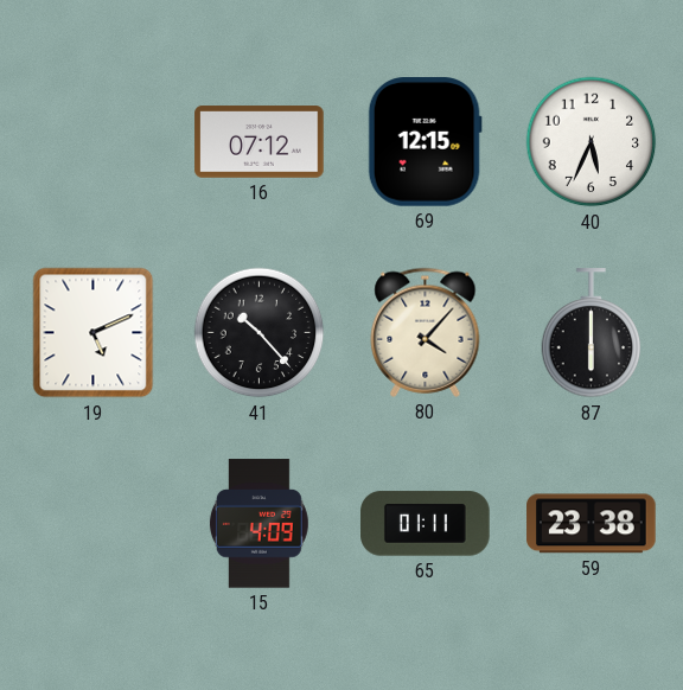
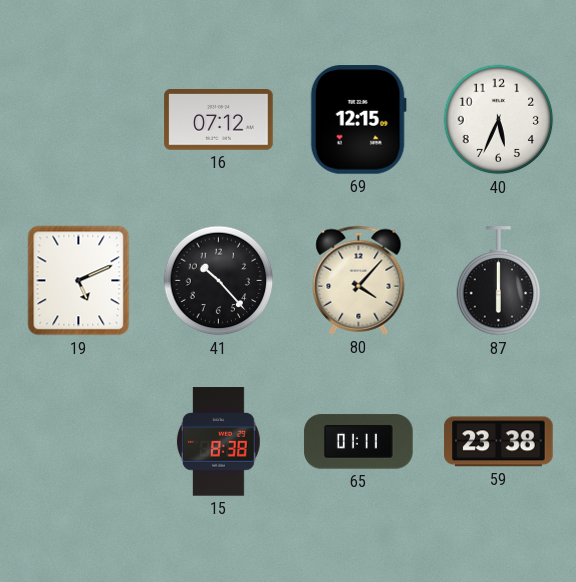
15: 4:09 -> 8:38
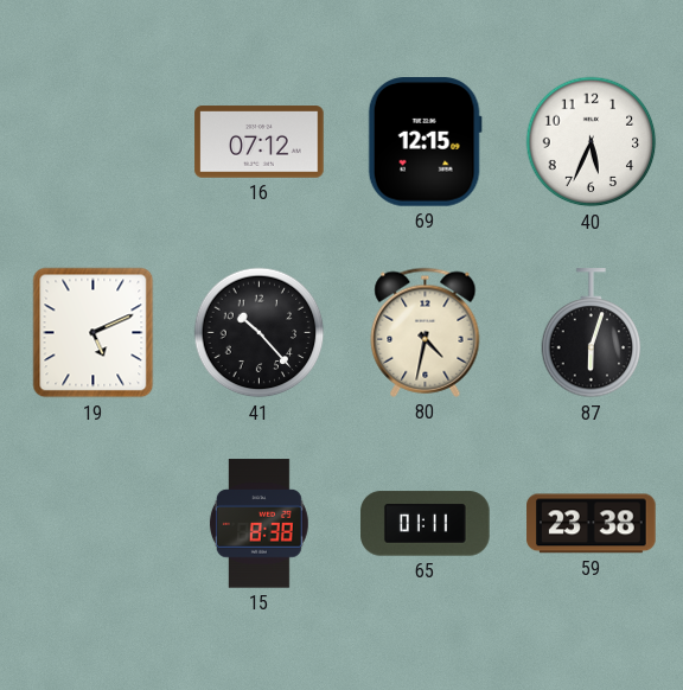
80: 4:07 -> 4:32
87: 6:00 -> 6:03
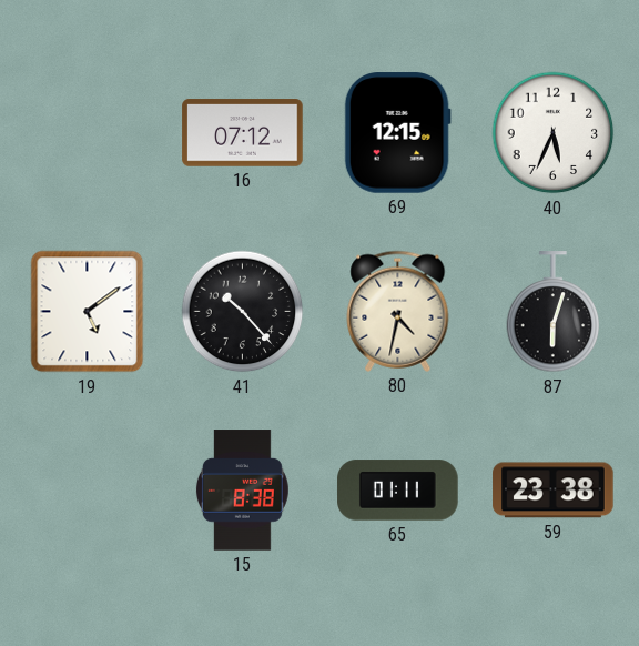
19: 5:11 -> 5:09
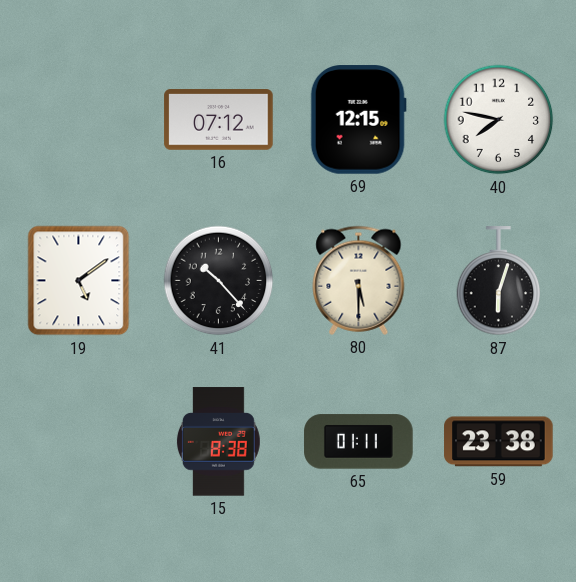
40: 5:34 -> 7:47
80: 4:32 -> 5:30
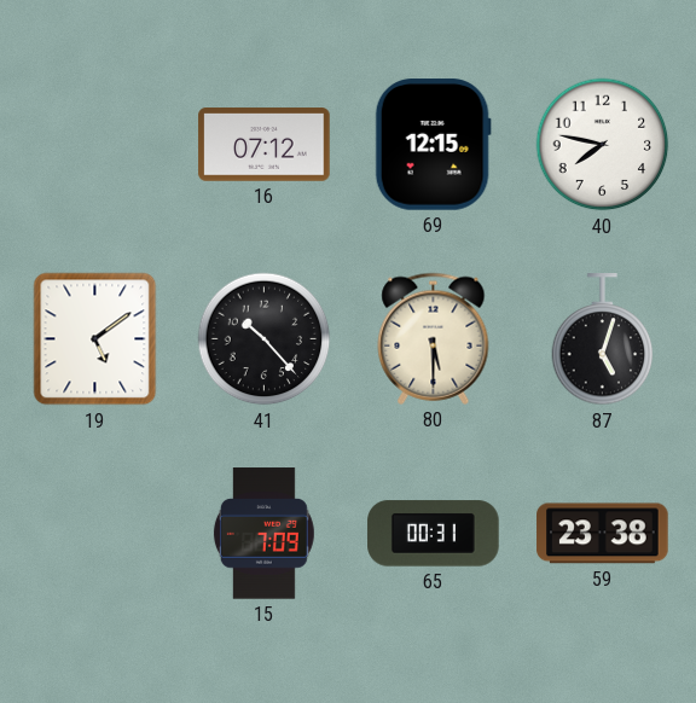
87: 6:03 -> 5:03
15: 8:38 -> 7:09
65: 01:11 -> 00:31
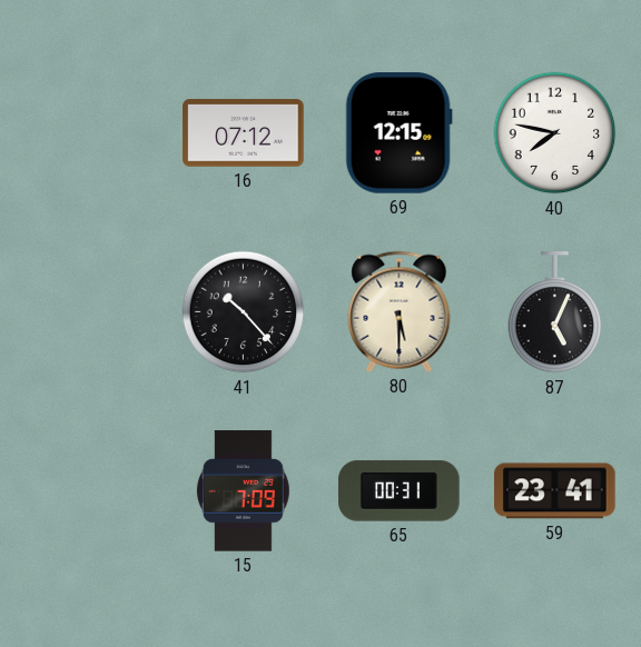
19: 5:09 -> none
87: 5:03 -> 5:04
59: 23:38 -> 23:41
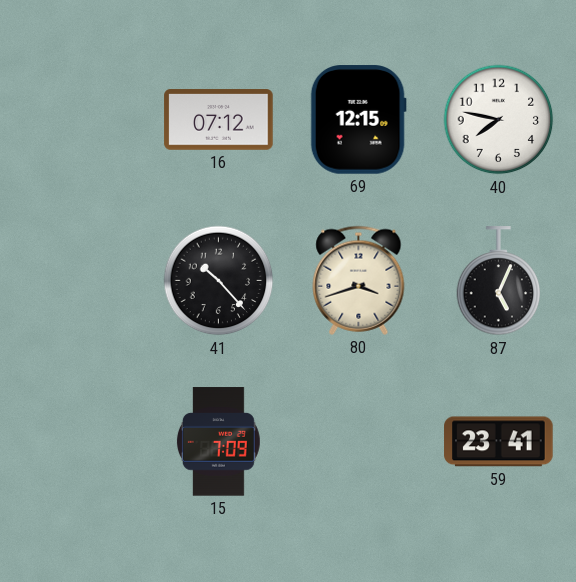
80: 5:30 -> 3:42
65: 00:31 -> none
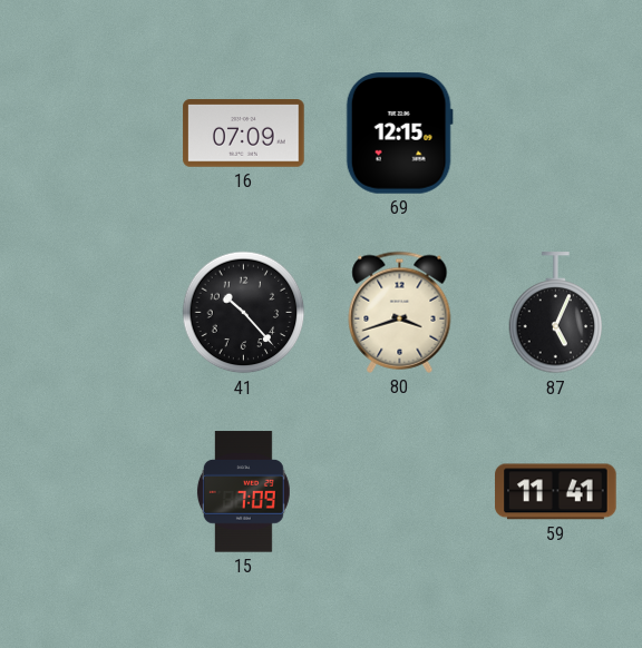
16: 07:12 -> 07:09
40: 7:47 -> none
59: 23:41 -> 11:41
